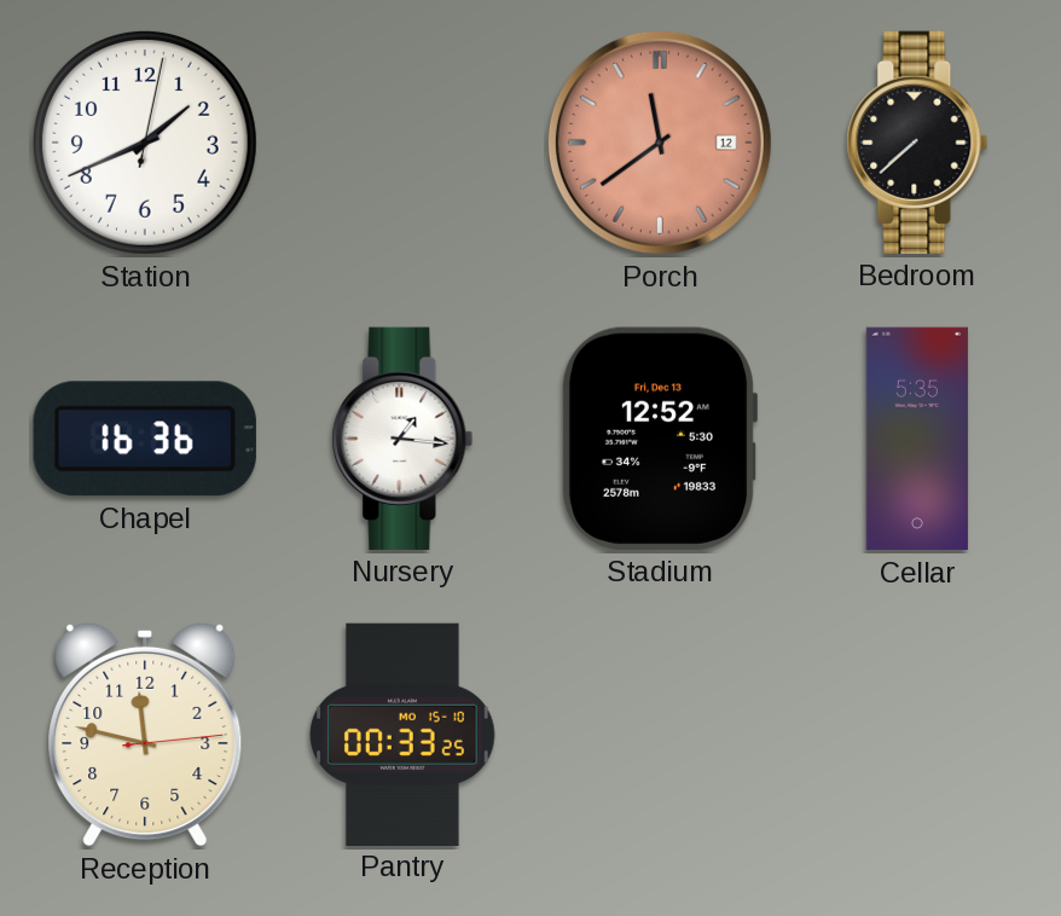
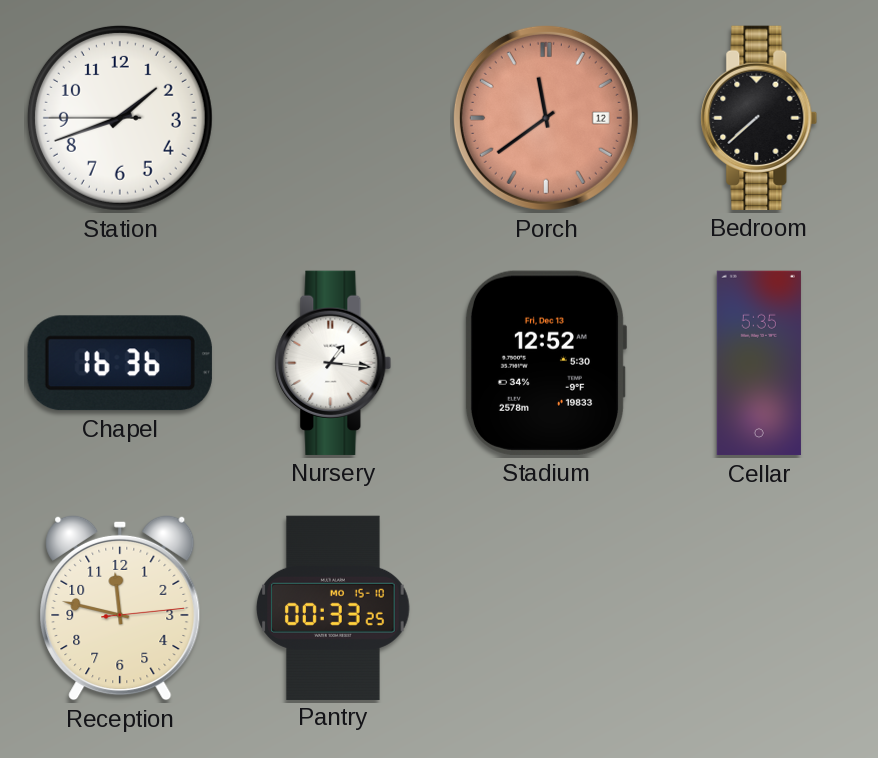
Station: 1:41:02 -> 1:41:45
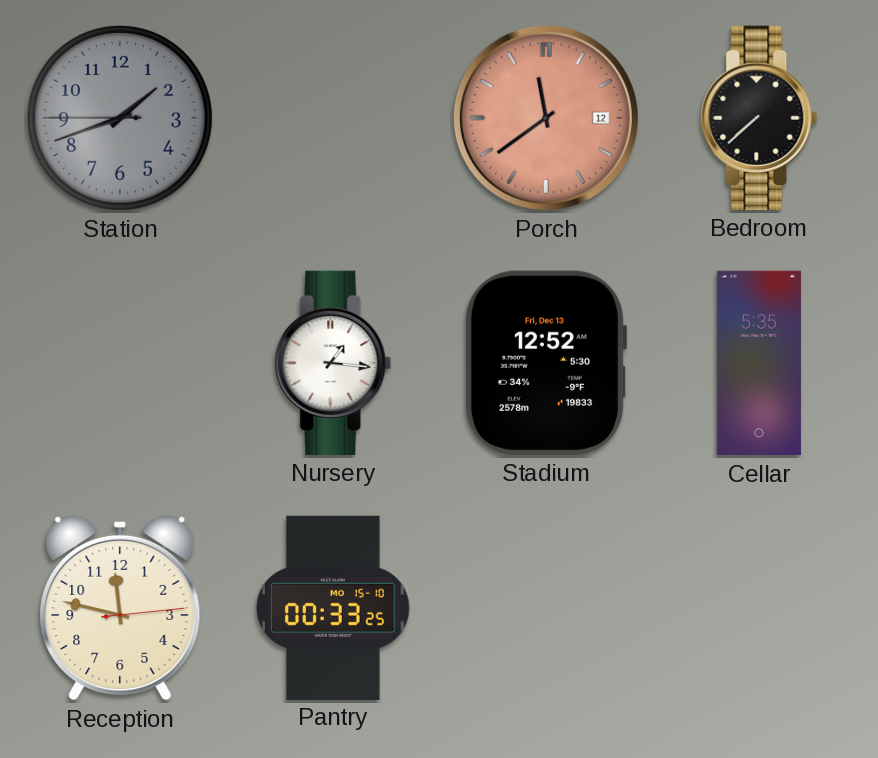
Station dial: white -> grey
Chapel: 16:36 -> none
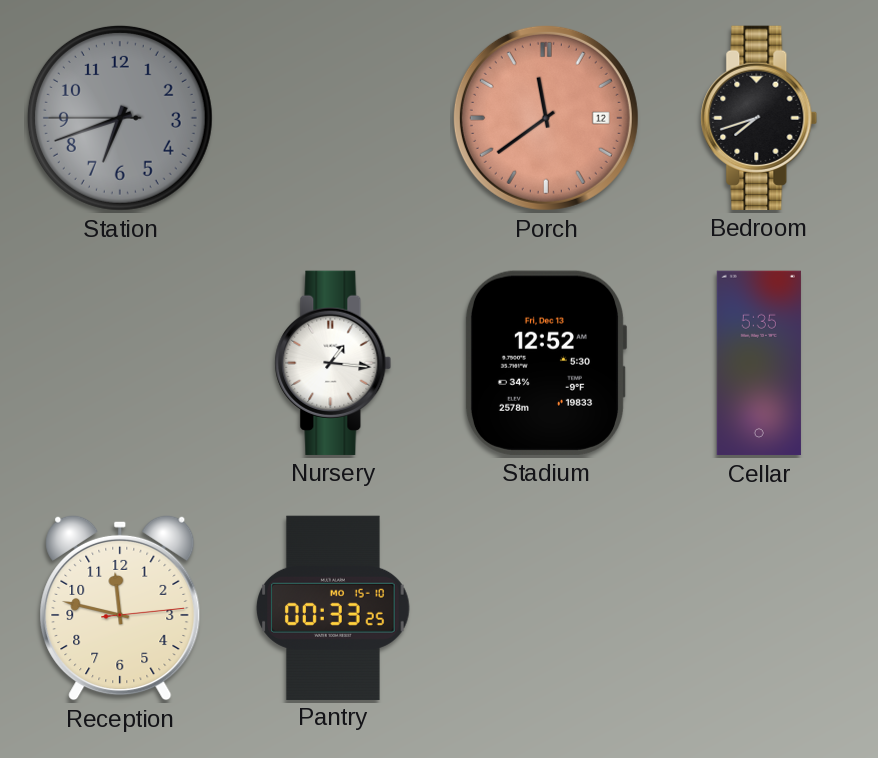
Station: 1:41 -> 6:41
Bedroom: 7:38 -> 7:42
